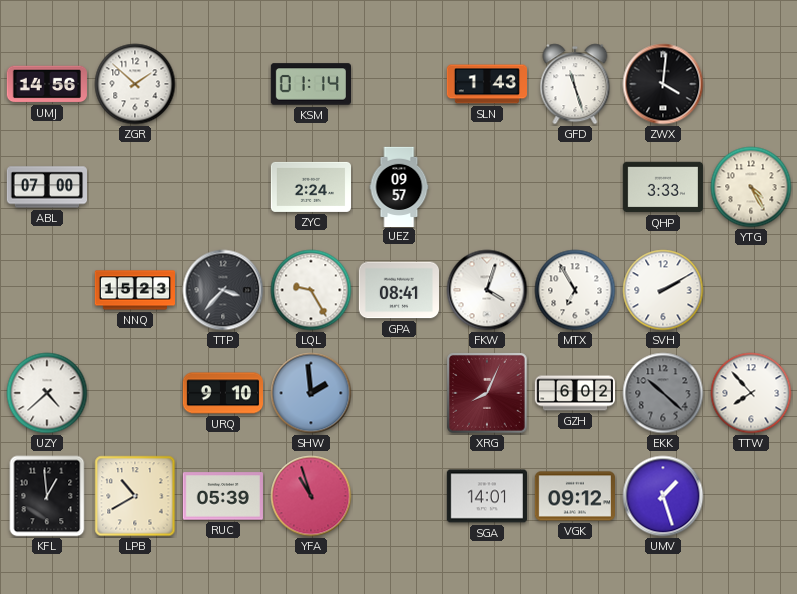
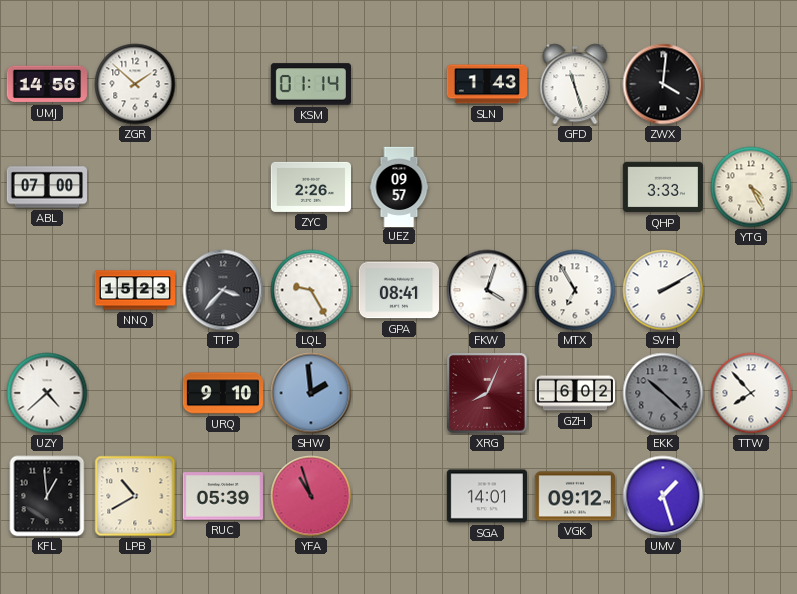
ZYC: 2:24 -> 2:26
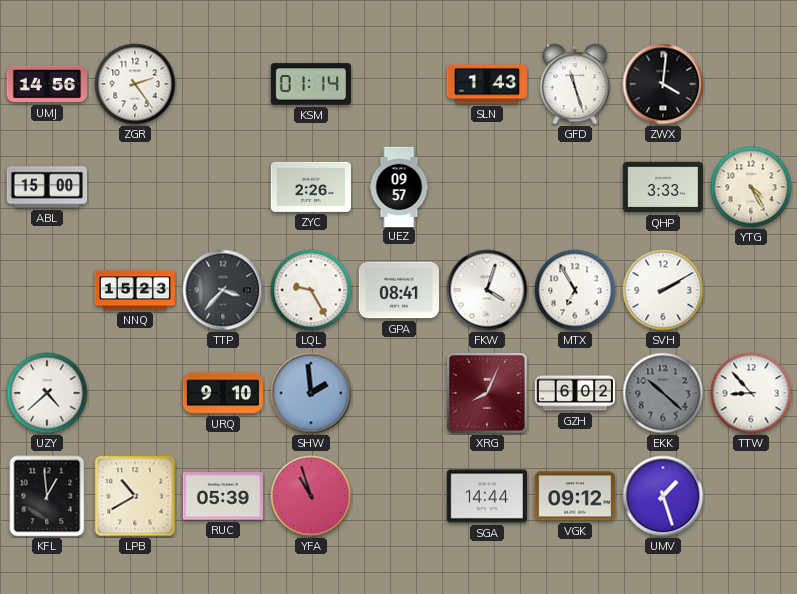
ZGR: 1:52 -> 2:24
ABL: 07:00 -> 15:00
TTW: 7:53 -> 8:53
SGA: 14:01 -> 14:44
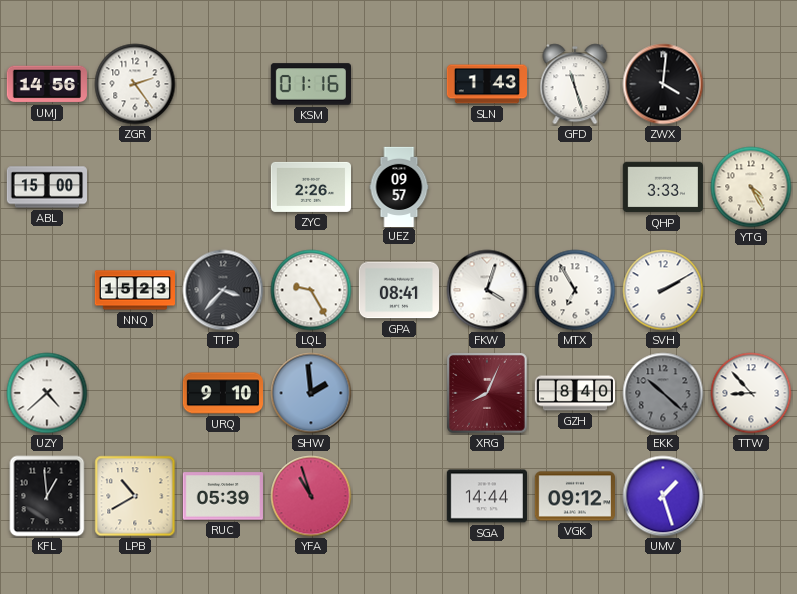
KSM: 01:14 -> 01:16
GZH: 6:02 -> 8:40
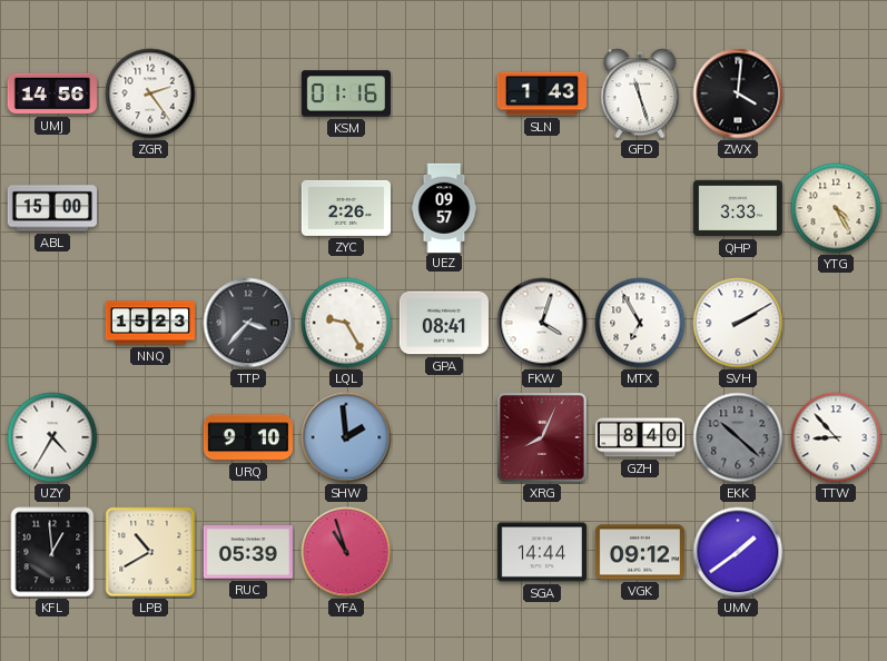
UZY: 4:38 -> 4:35
UMV: 1:27 -> 1:39
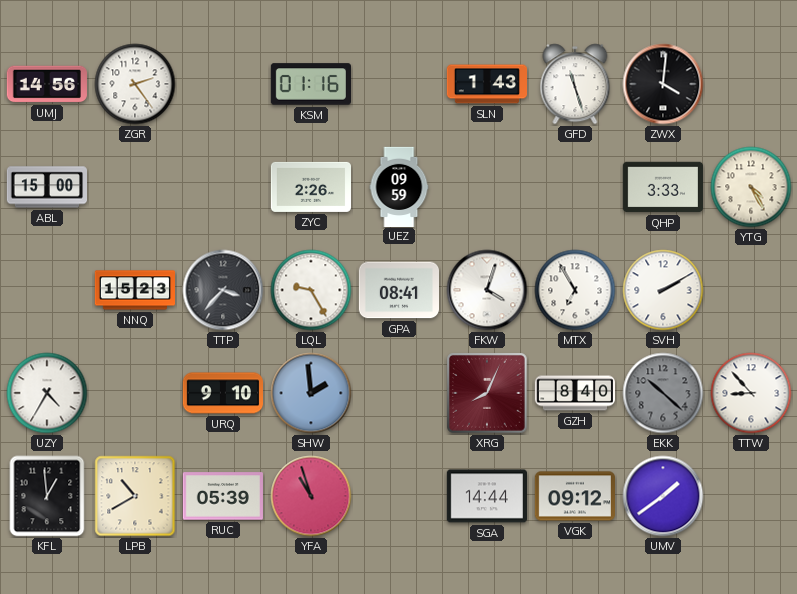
UEZ: 09:57 -> 09:59
